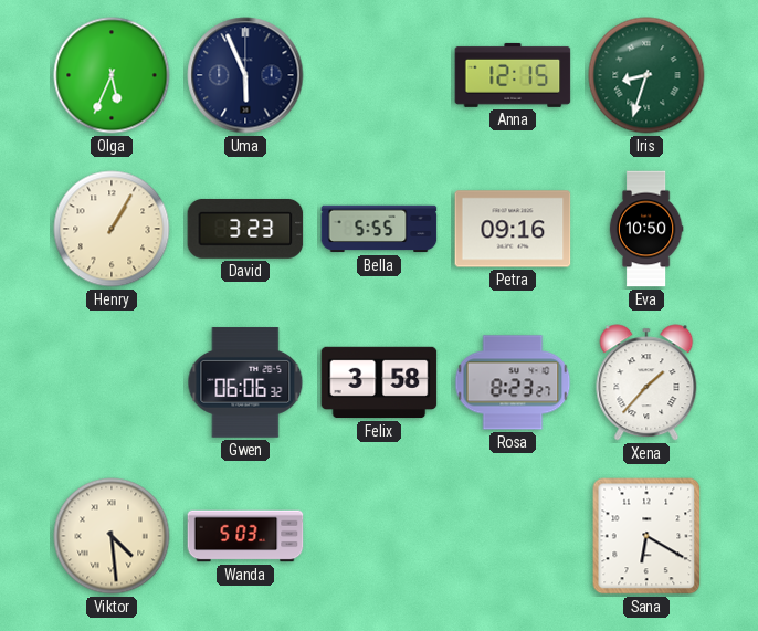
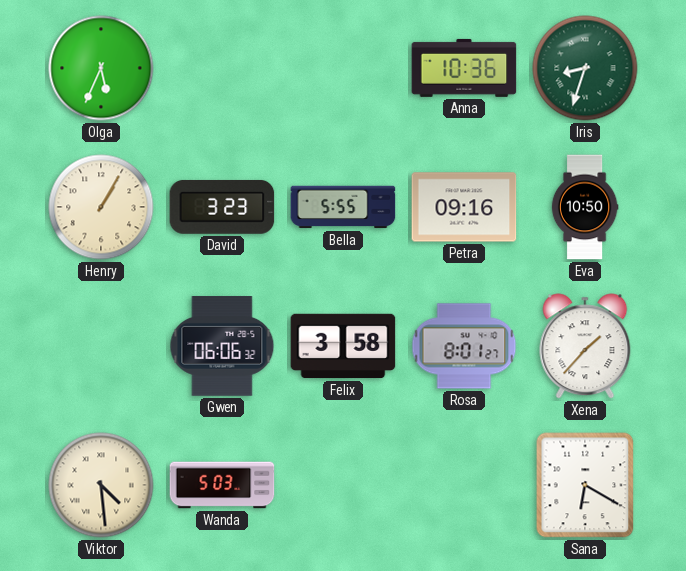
Uma: 5:56 -> none
Anna: 12:15 -> 10:36
Rosa: 8:23 -> 8:01
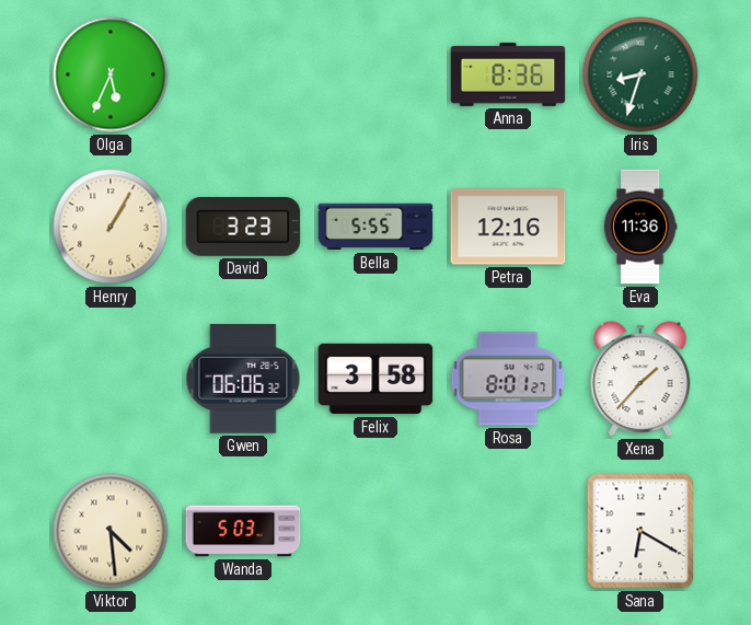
Anna: 10:36 -> 8:36
Petra: 09:16 -> 12:16
Eva: 10:50 -> 11:36
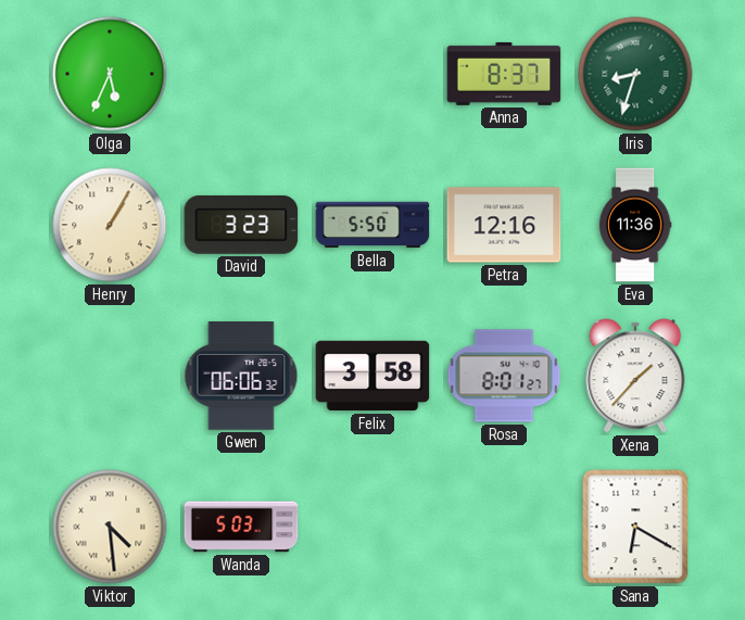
Anna: 8:36 -> 8:37
Bella: 5:55 -> 5:50
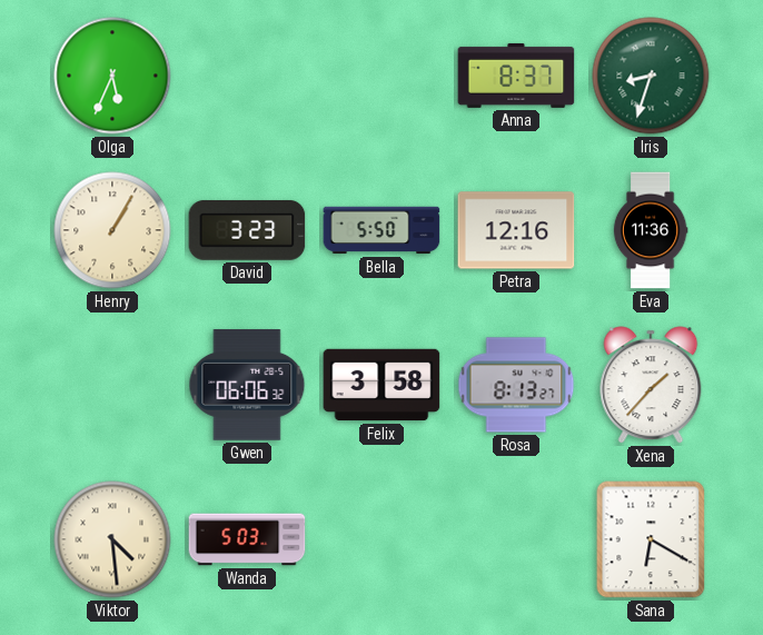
Rosa: 8:01 -> 8:13
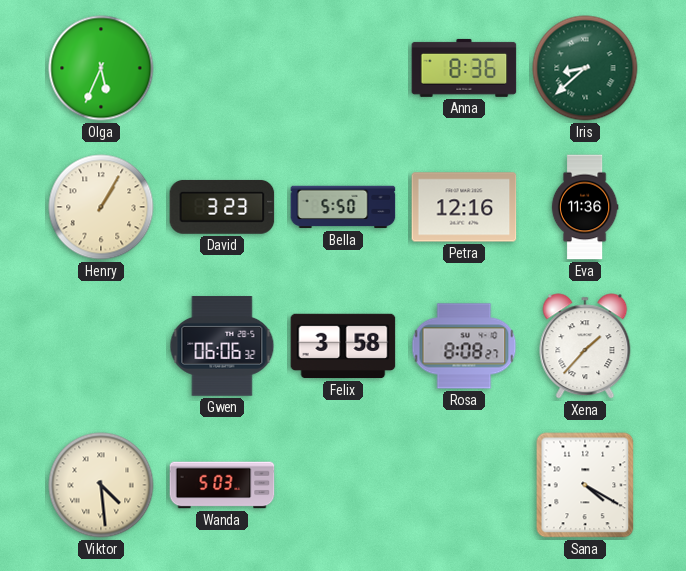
Anna: 8:37 -> 8:36
Iris: 8:33 -> 8:38
Rosa: 8:13 -> 8:08
Sana: 6:20 -> 4:20
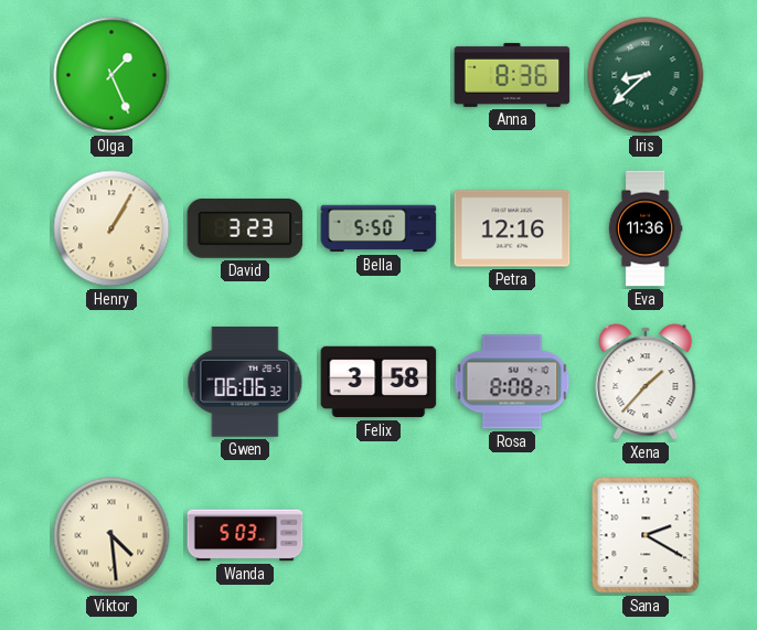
Olga: 5:34 -> 1:26
Sana: 4:20 -> 2:20
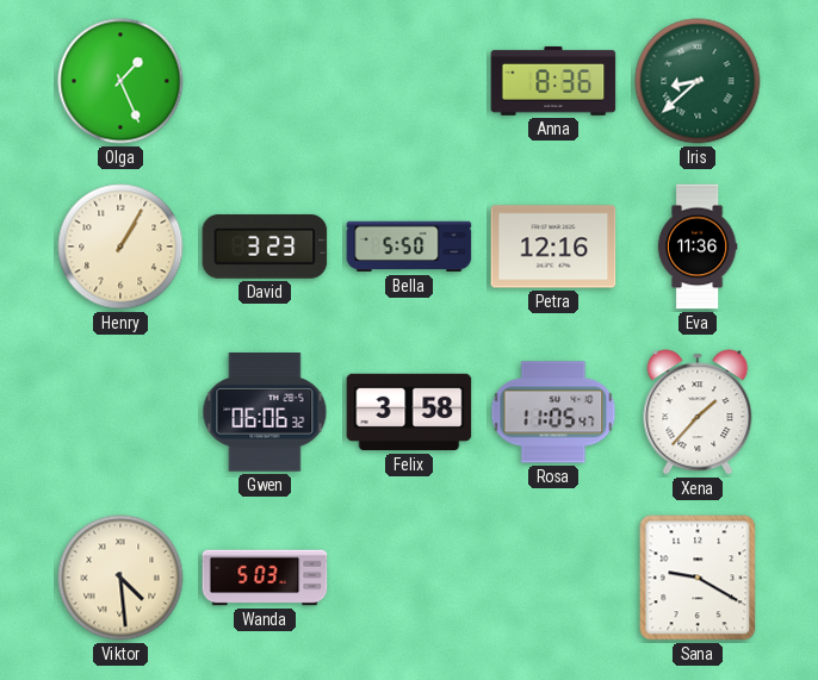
Rosa: 8:08 -> 11:05
Sana: 2:20 -> 9:20
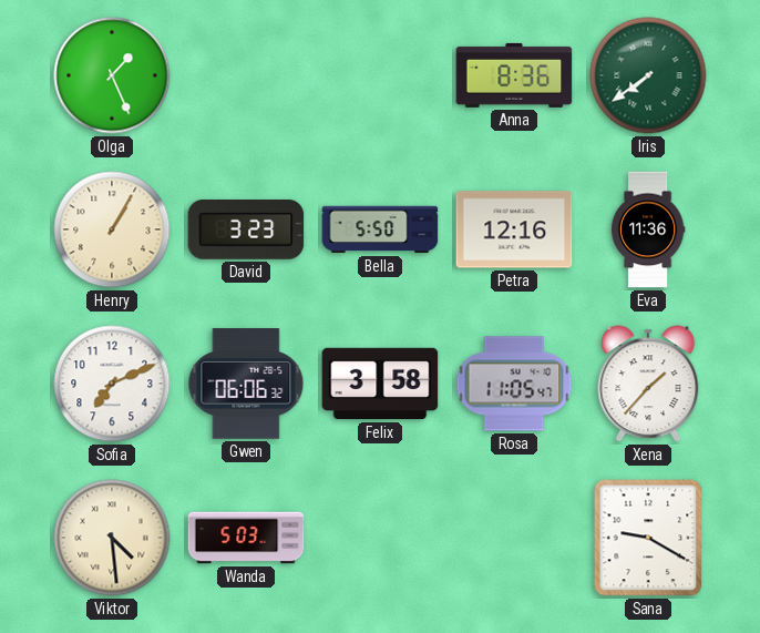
Iris: 8:38 -> 7:39
Sofia: none -> 7:11
